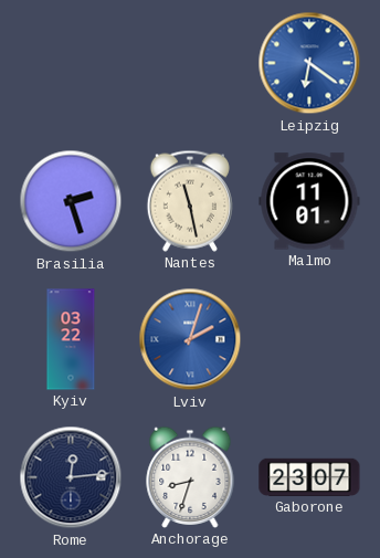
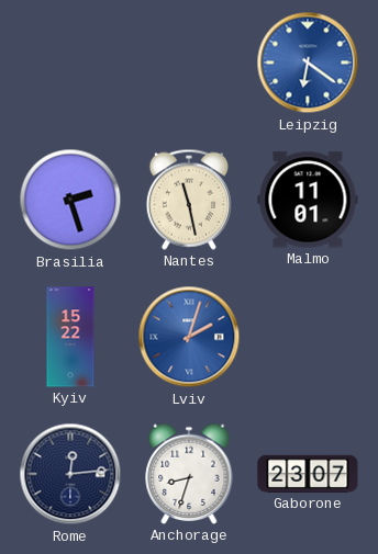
Kyiv: 03:22 -> 15:22
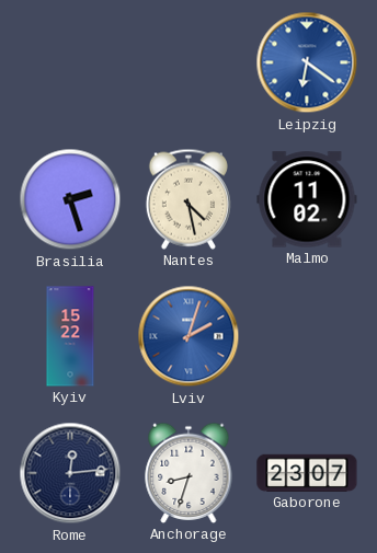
Nantes: 11:28 -> 4:28
Malmo: 11:01 -> 11:02
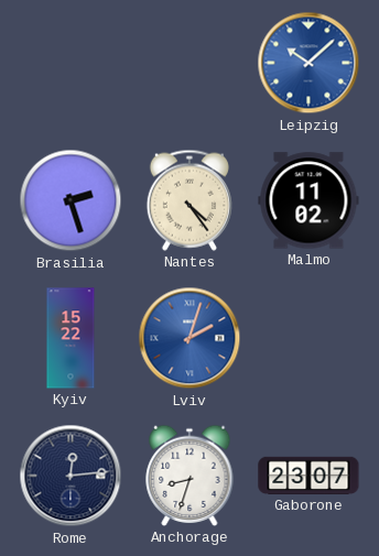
Leipzig: 6:21 -> 10:08
Nantes: 4:28 -> 4:24
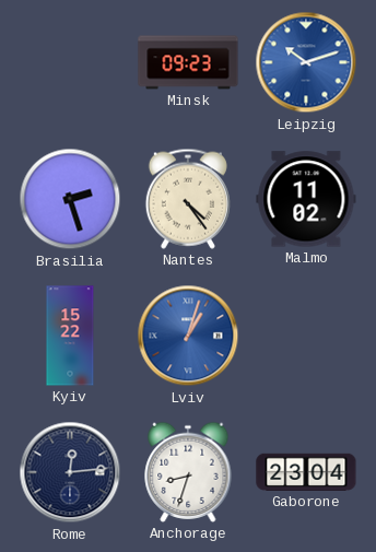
Minsk: none -> 09:23
Leipzig: 10:08 -> 10:12
Lviv: 2:03 -> 1:03
Gaborone: 23:07 -> 23:04
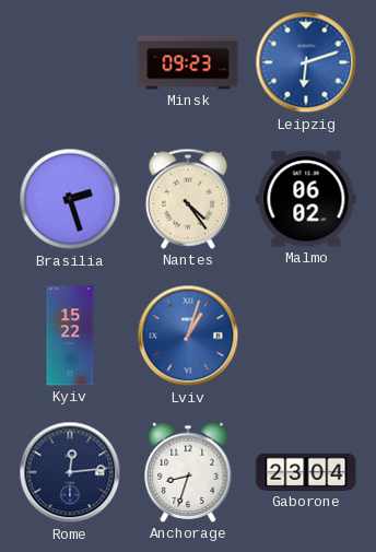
Leipzig: 10:12 -> 6:12
Malmo: 11:02 -> 06:02
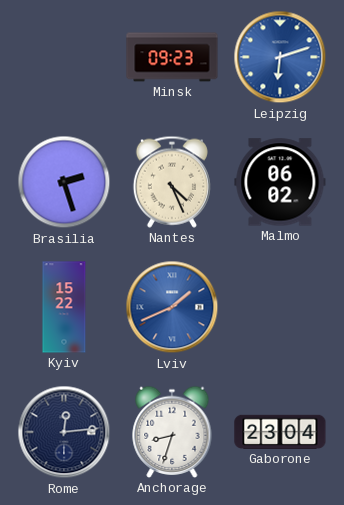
Nantes: 4:24 -> 4:26
Lviv: 1:03 -> 1:41
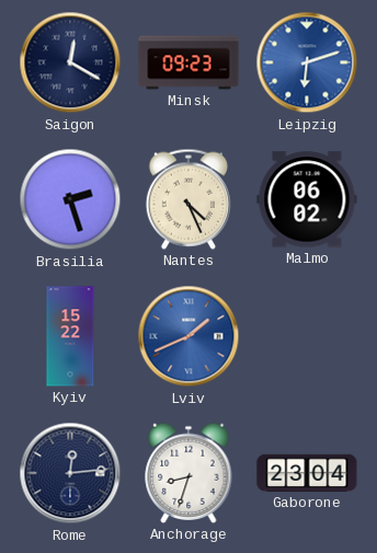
Saigon: none -> 12:20
